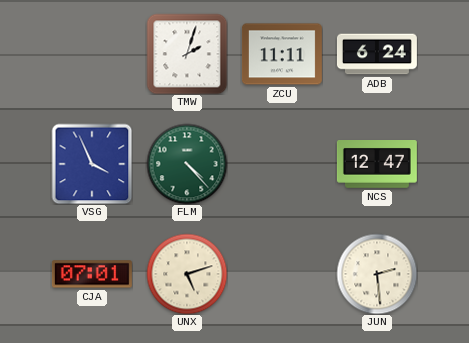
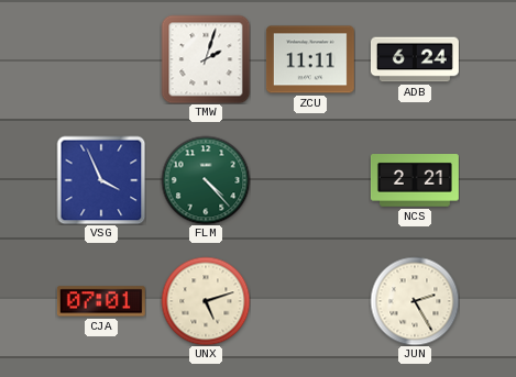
NCS: 12:47 -> 2:21
JUN: 2:29 -> 2:25
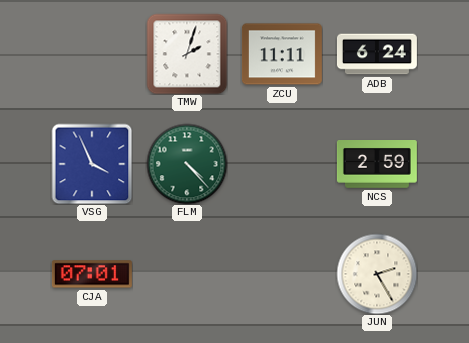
NCS: 2:21 -> 2:59
UNX: 5:12 -> none
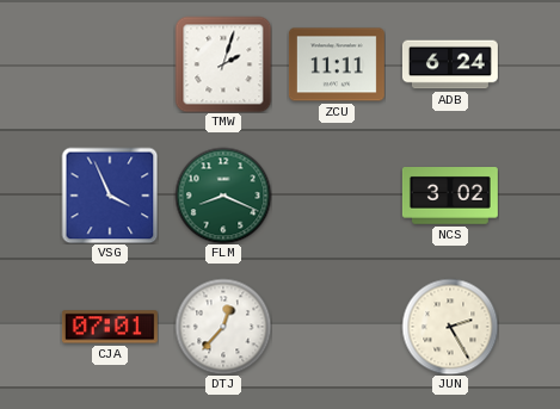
FLM: 4:23 -> 8:19
NCS: 2:59 -> 3:02
DTJ: none -> 12:37
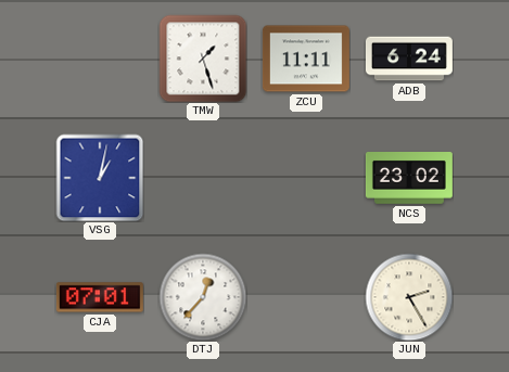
TMW: 2:03 -> 1:27
VSG: 3:56 -> 1:02
FLM: 8:19 -> none
NCS: 3:02 -> 23:02
